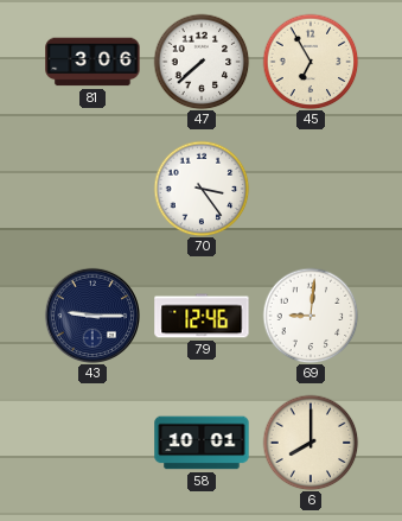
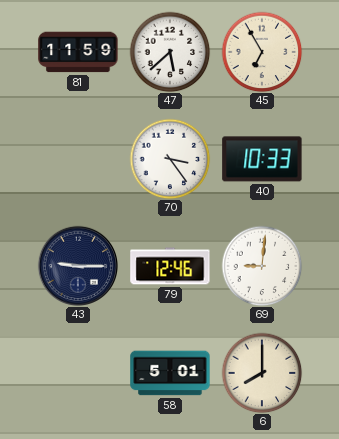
81: 3:06 -> 11:59
47: 7:38 -> 5:38
40: none -> 10:33
58: 10:01 -> 5:01
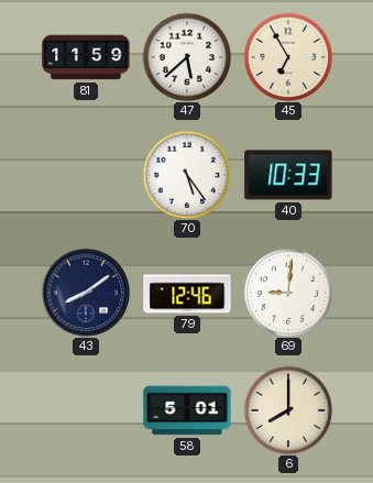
70: 3:24 -> 5:24
43: 9:15 -> 8:09
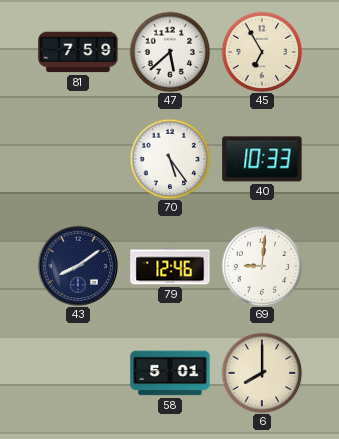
81: 11:59 -> 7:59
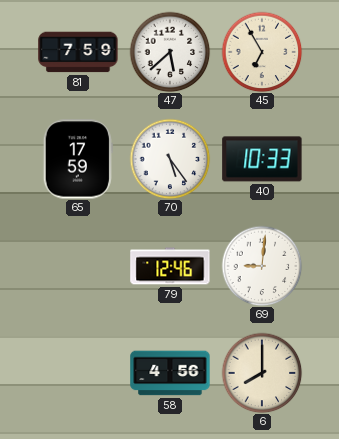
65: none -> 17:59
43: 8:09 -> none
58: 5:01 -> 4:56
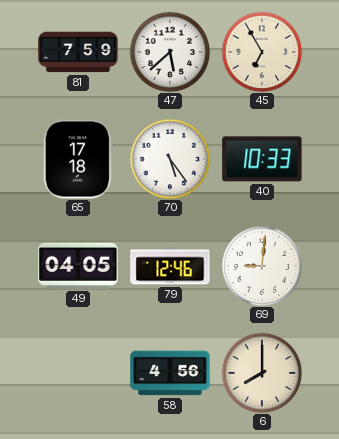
65: 17:59 -> 17:18
49: none -> 04:05
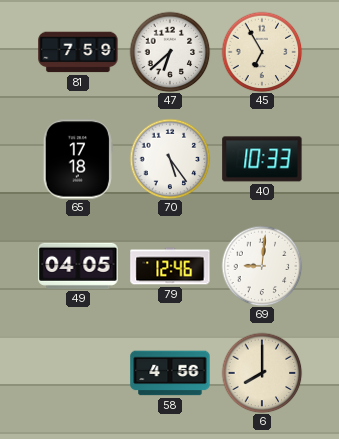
47: 5:38 -> 6:38
